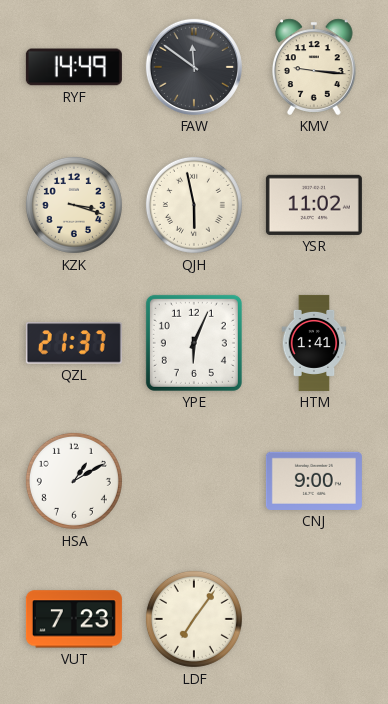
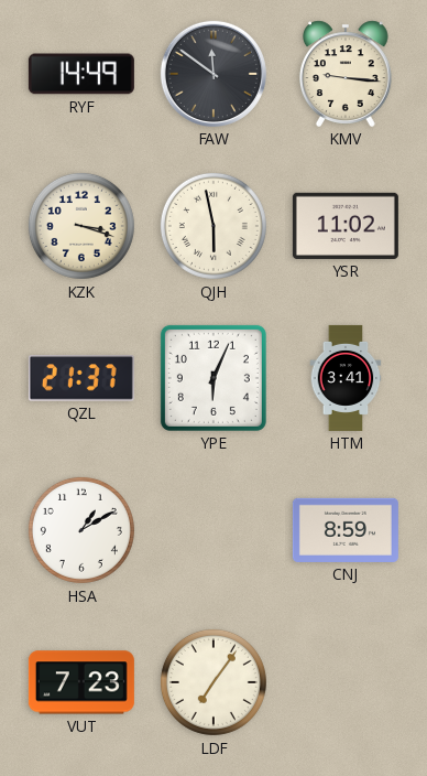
HTM: 1:41 -> 3:41
CNJ: 9:00 -> 8:59
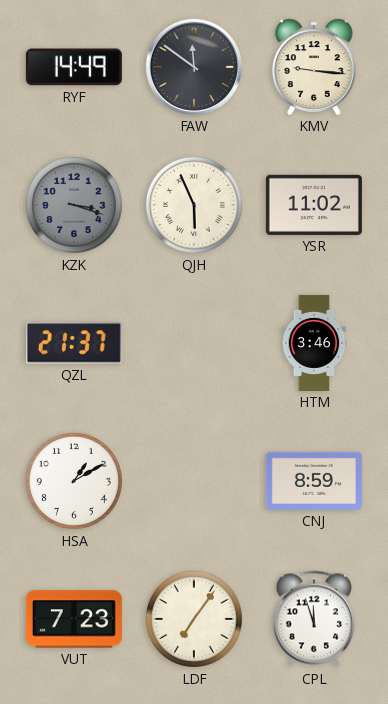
KZK dial: cream -> grey
QJH: 5:58 -> 5:56
YPE: 6:04 -> none
HTM: 3:41 -> 3:46
CPL: none -> 11:57
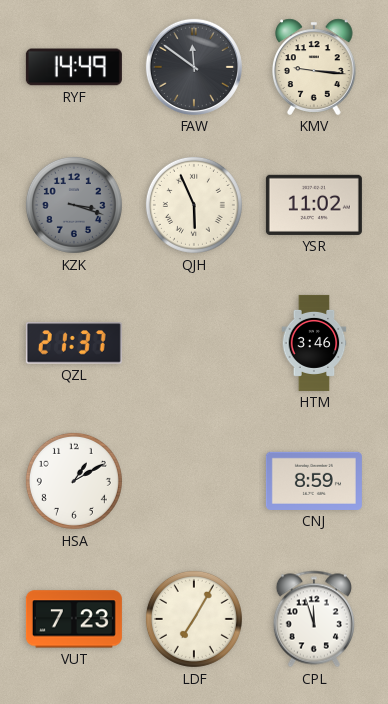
LDF: 7:06 -> 7:05
